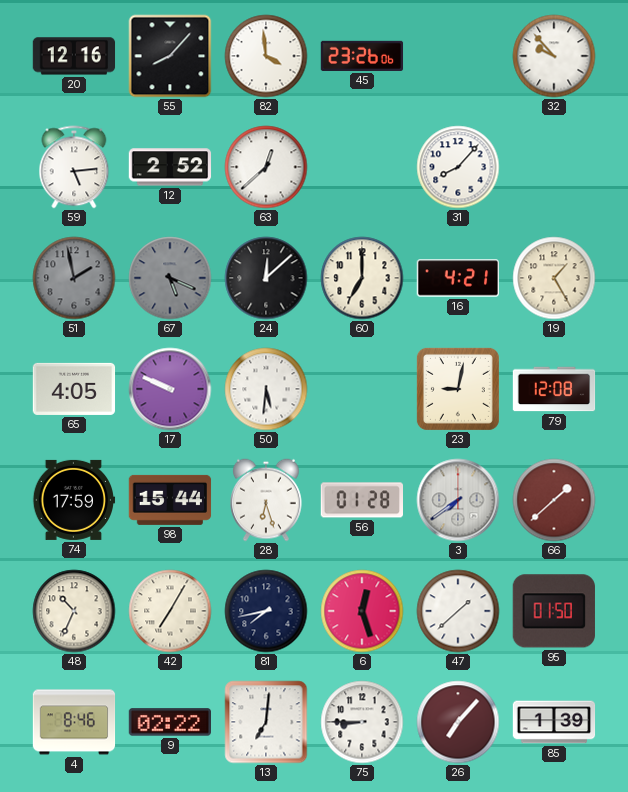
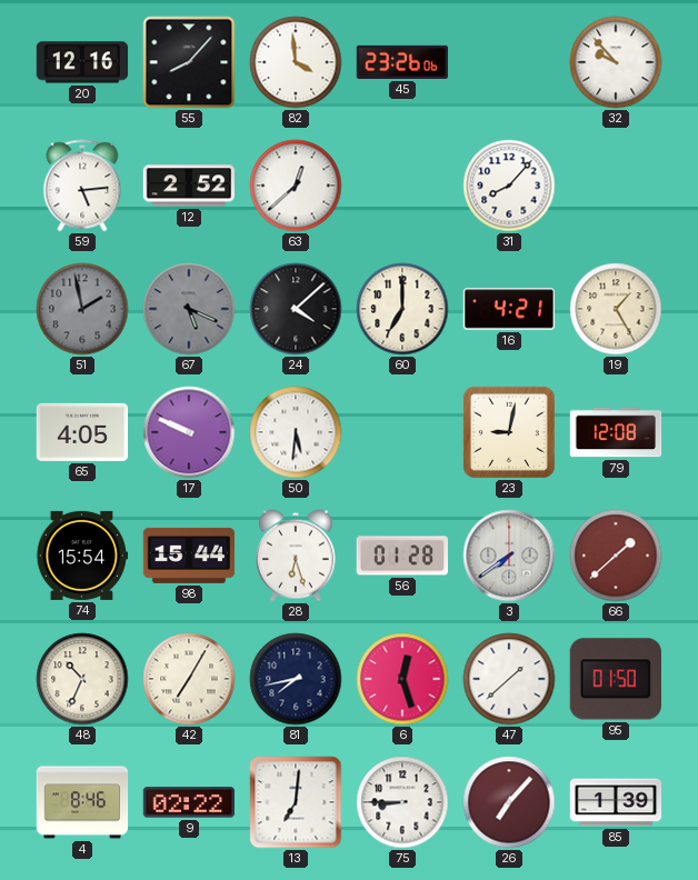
24: 12:08 -> 4:08
74: 17:59 -> 15:54
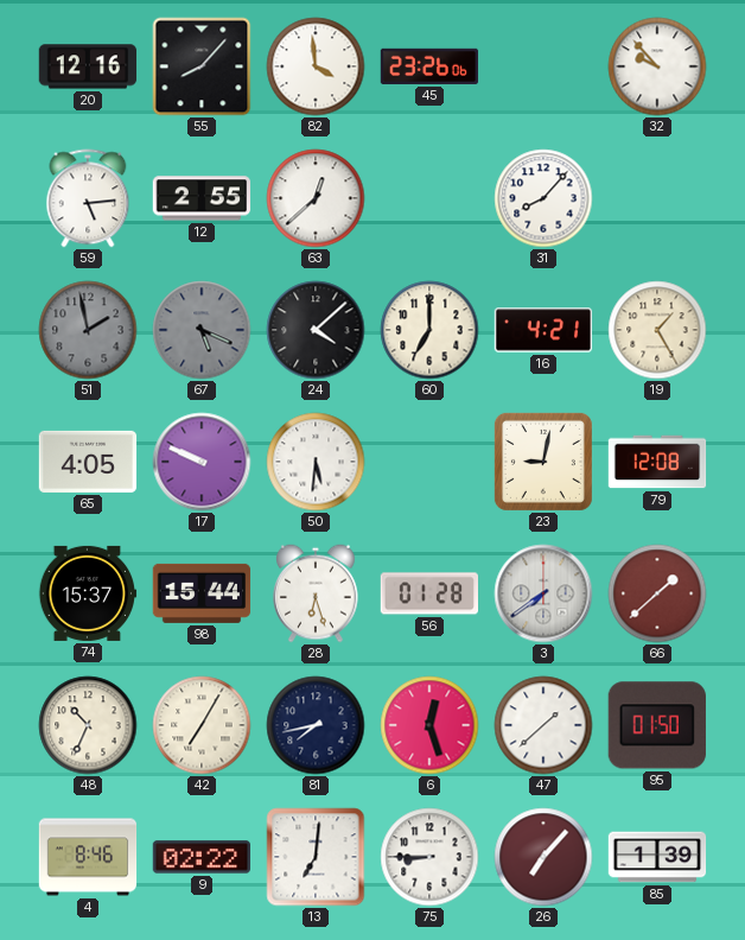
12: 2:52 -> 2:55
74: 15:54 -> 15:37
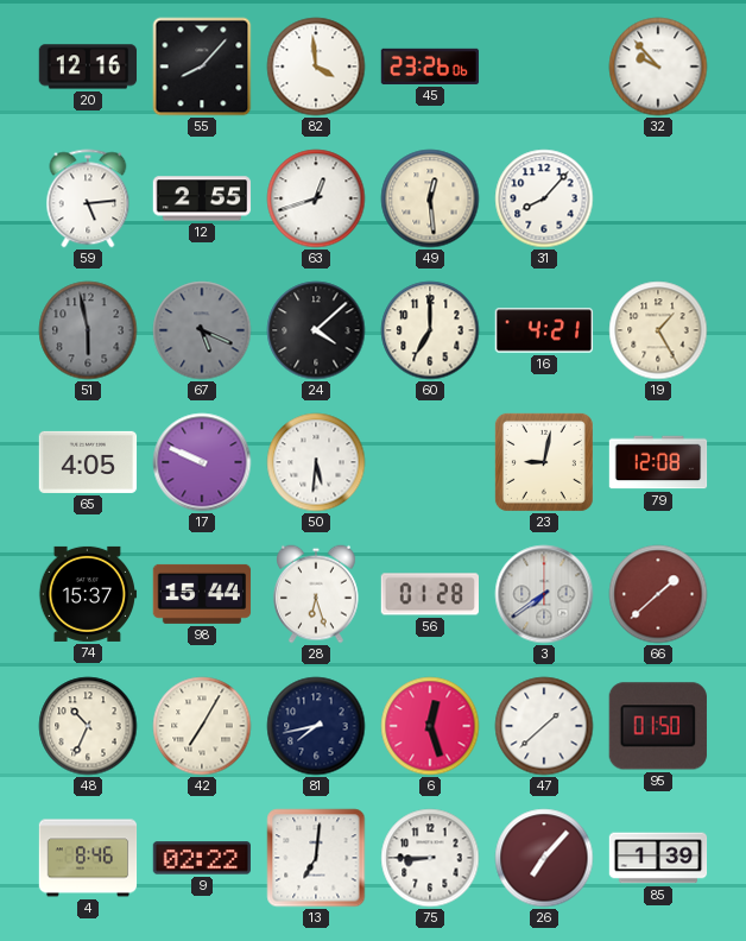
63: 12:38 -> 12:42
49: none -> 12:29
51: 1:58 -> 5:58
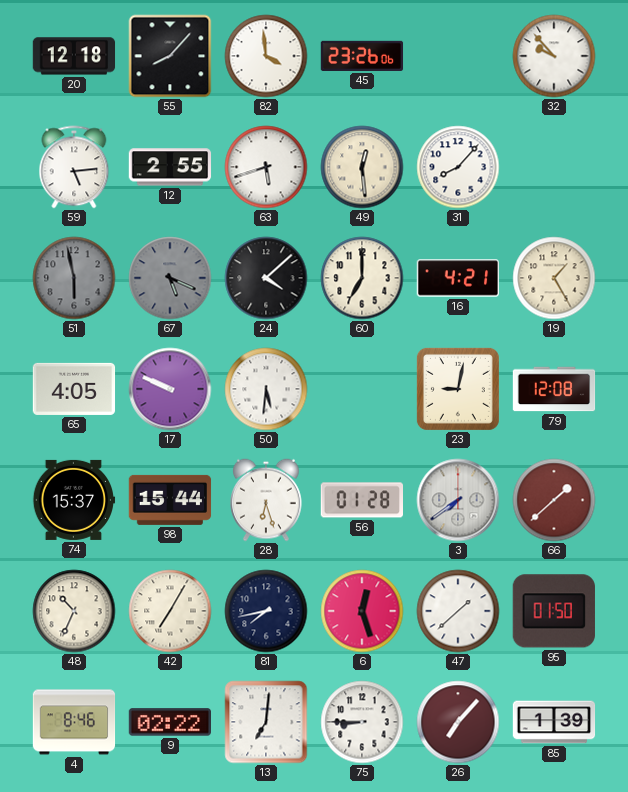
20: 12:16 -> 12:18
63: 12:42 -> 5:42
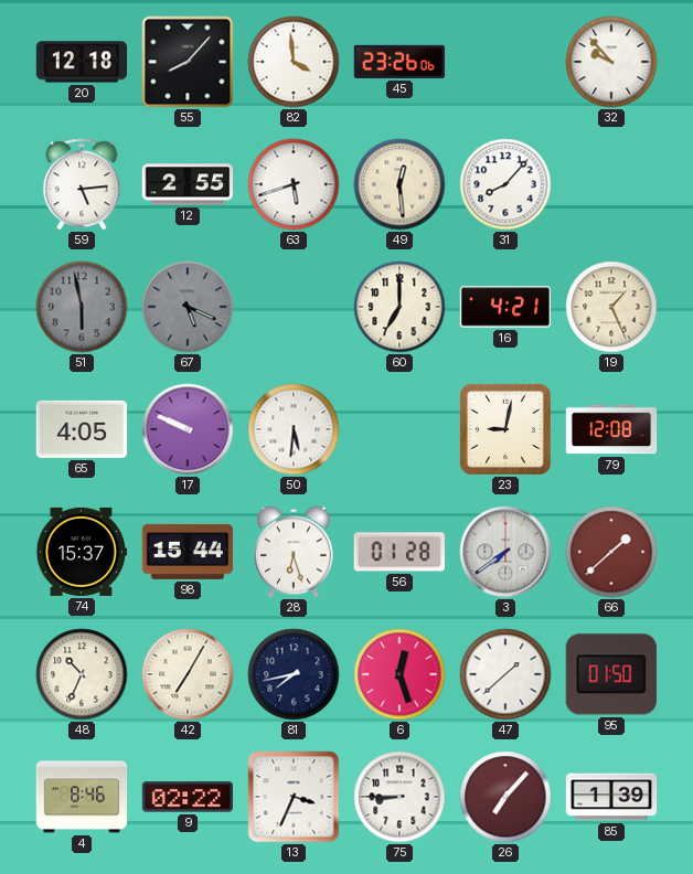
24: 4:08 -> none
19: 1:25 -> 1:26
13: 7:01 -> 3:34
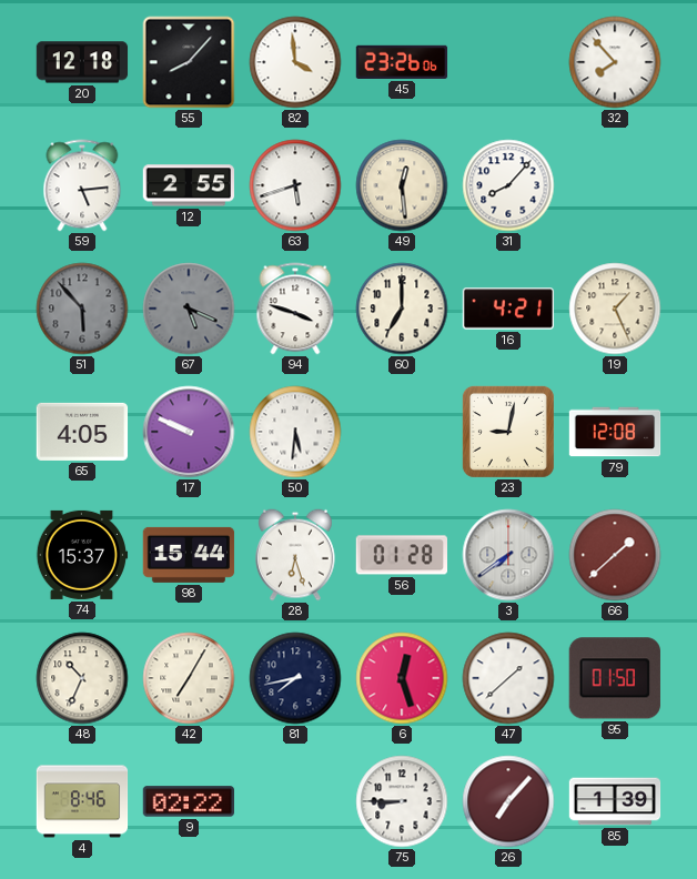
32: 9:53 -> 7:53
51: 5:58 -> 5:53
94: none -> 3:48
13: 3:34 -> none
